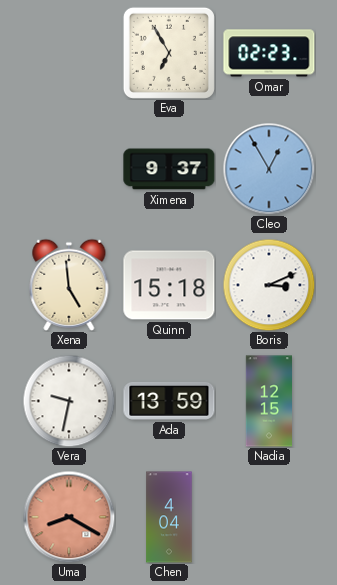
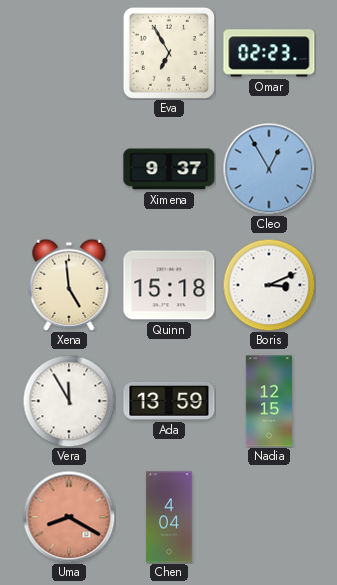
Vera: 9:32 -> 11:55
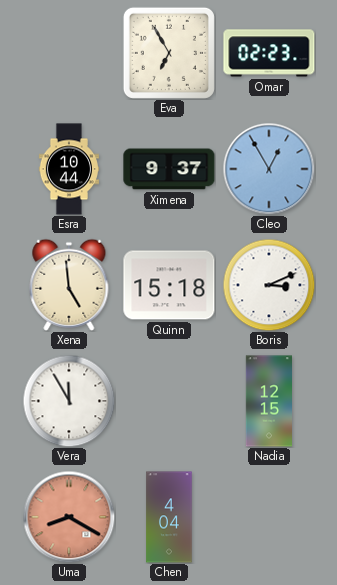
Esra: none -> 10:44
Ada: 13:59 -> none
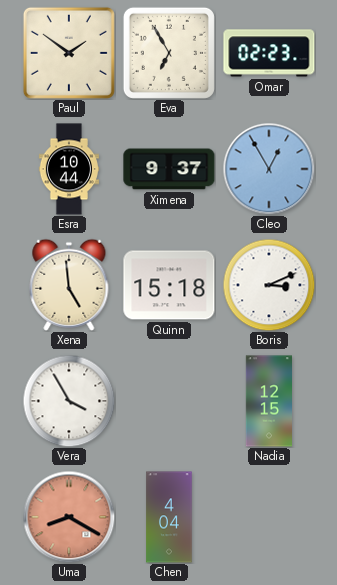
Paul: none -> 1:51
Vera: 11:55 -> 3:55
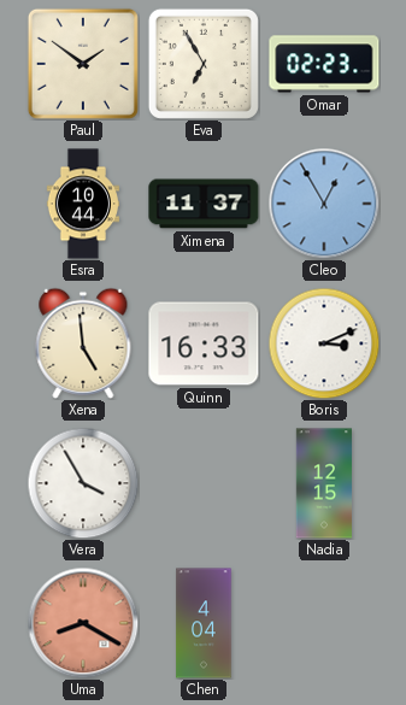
Ximena: 9:37 -> 11:37
Quinn: 15:18 -> 16:33
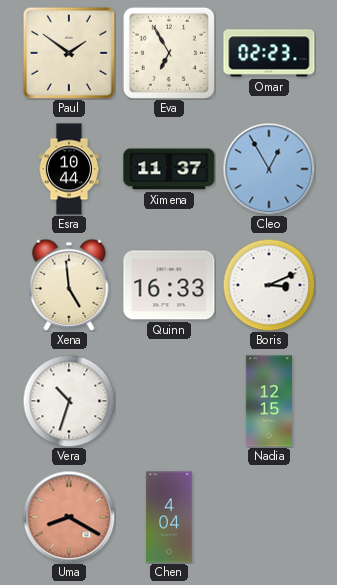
Vera: 3:55 -> 10:33
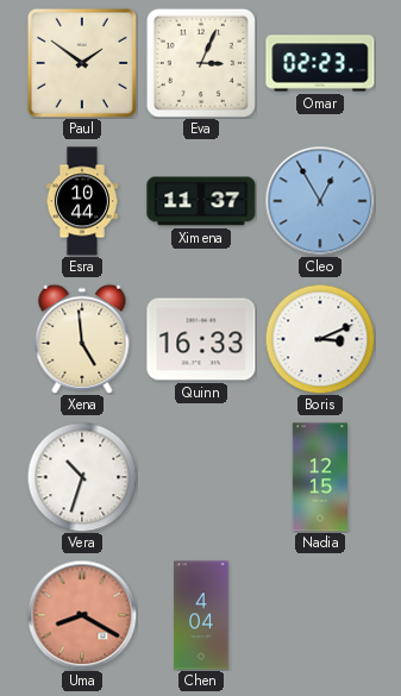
Eva: 6:55 -> 3:04
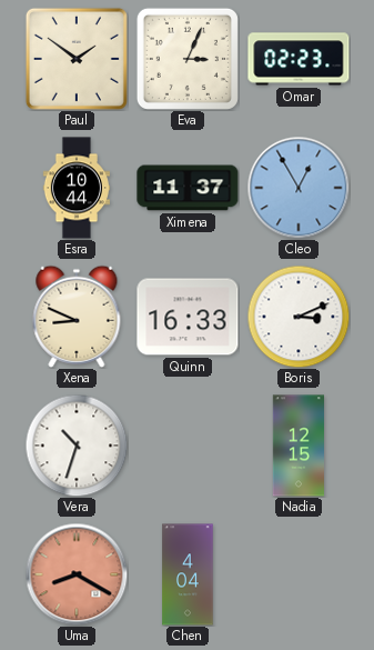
Xena: 4:59 -> 8:49
